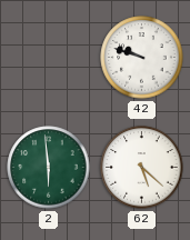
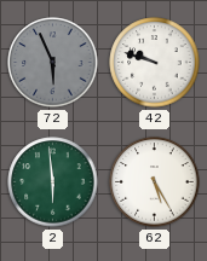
72: none -> 5:56
62: 5:22 -> 5:25
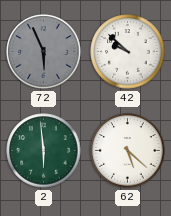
42: 9:48 -> 9:52
62: 5:25 -> 5:22
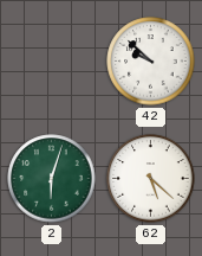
72: 5:56 -> none
2: 5:59 -> 6:03
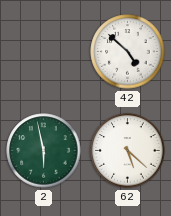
42: 9:52 -> 4:52
2: 6:03 -> 5:58
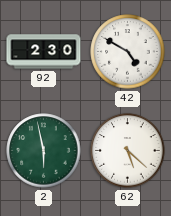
92: none -> 2:30
42: 4:52 -> 4:50
